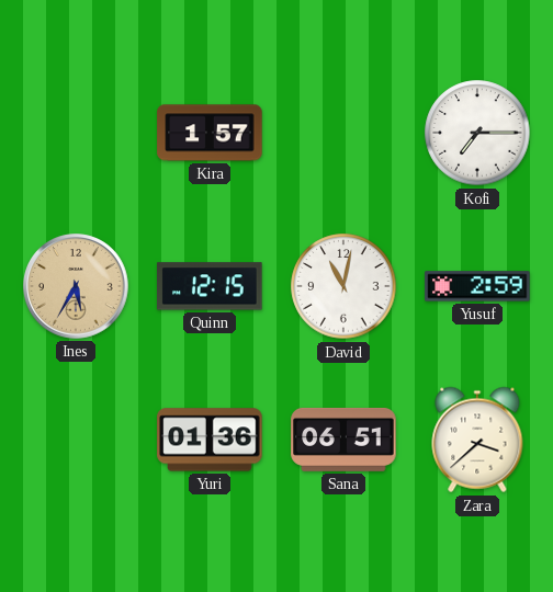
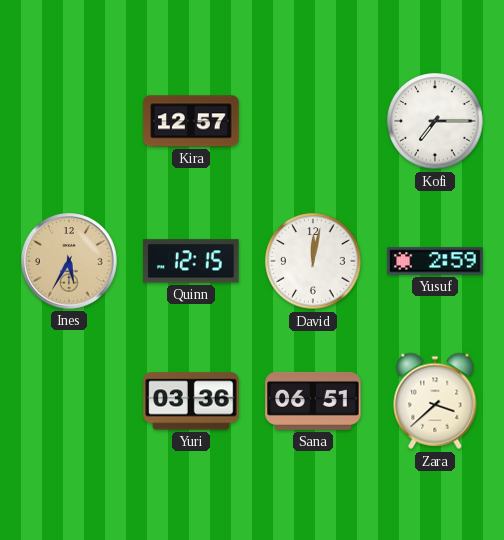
Kira: 1:57 -> 12:57
David: 11:02 -> 12:02
Yuri: 01:36 -> 03:36
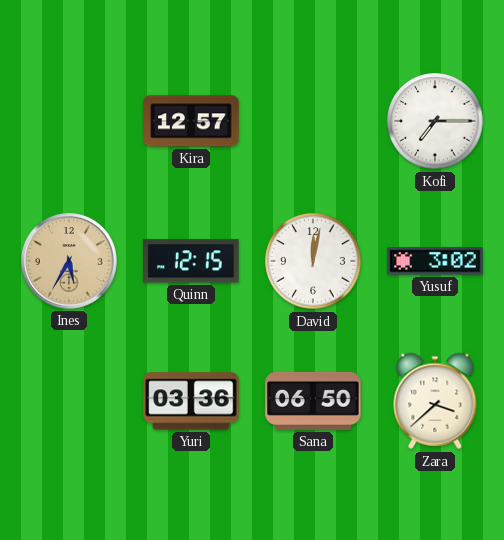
Yusuf: 2:59 -> 3:02
Sana: 06:51 -> 06:50
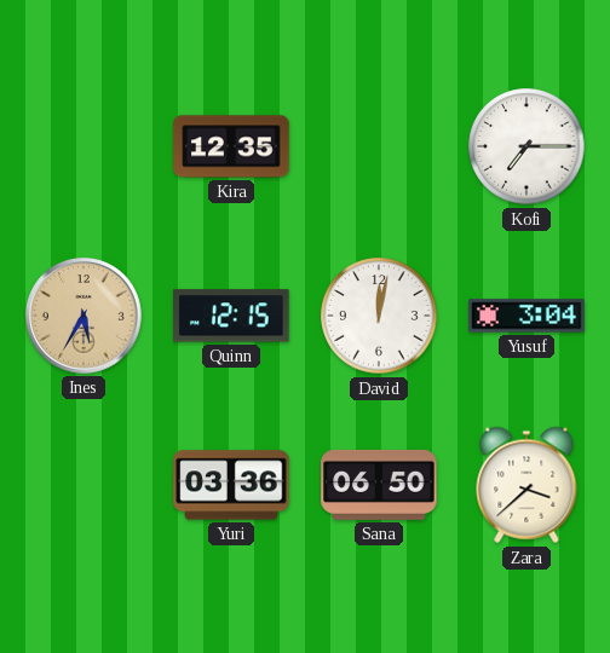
Kira: 12:57 -> 12:35
Yusuf: 3:02 -> 3:04
